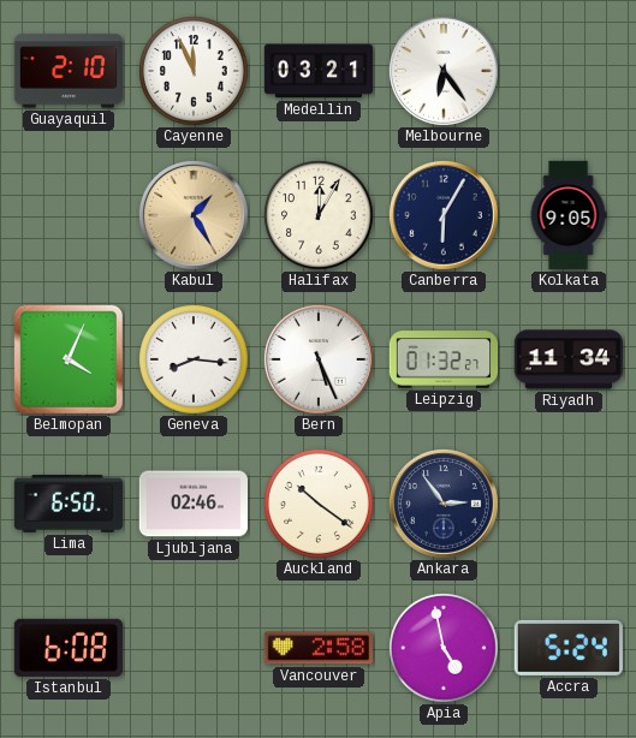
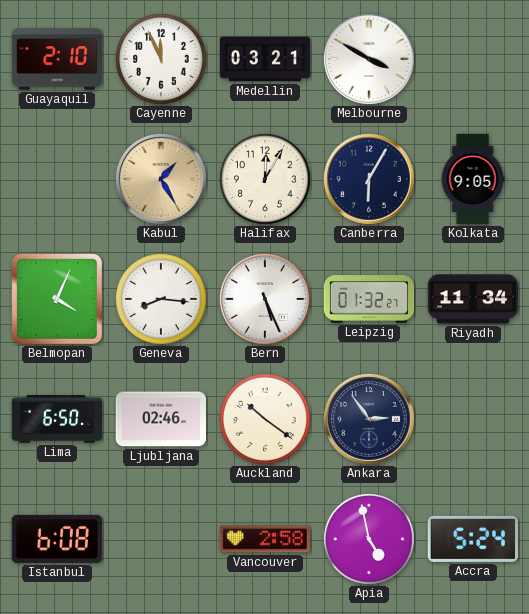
Melbourne: 6:24 -> 3:50
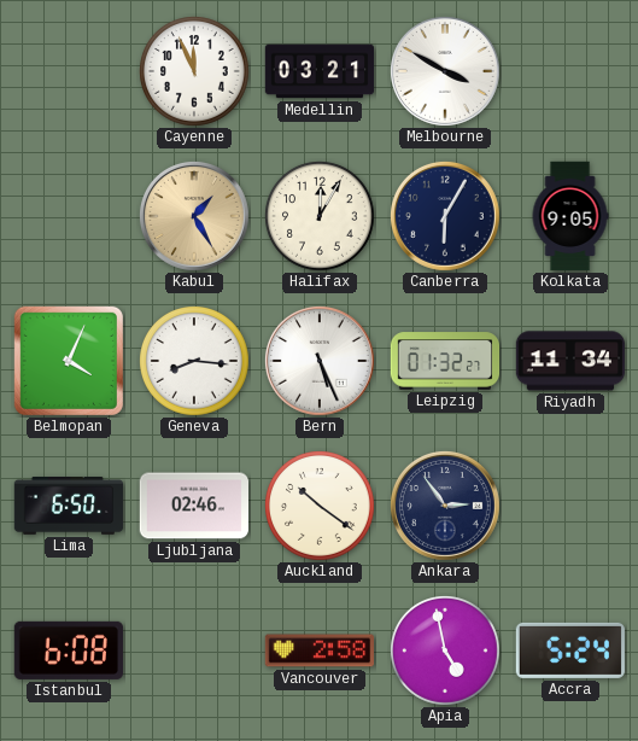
Guayaquil: 2:10 -> none
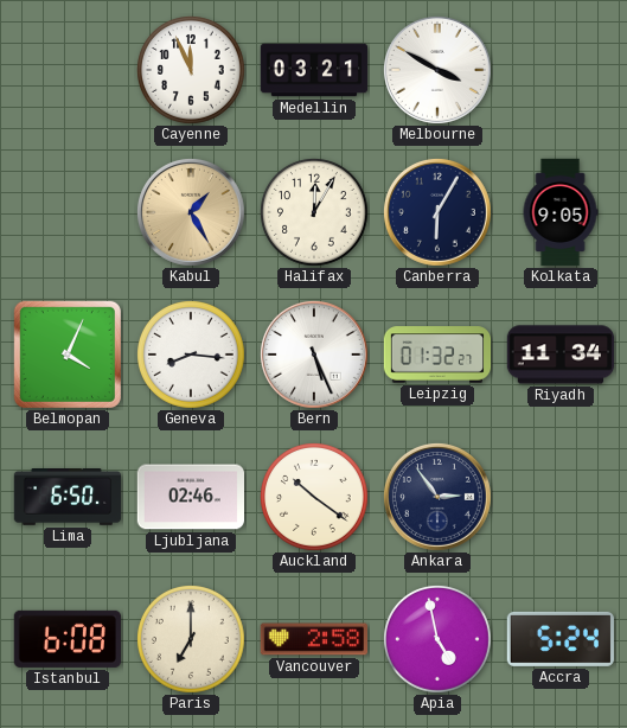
Paris: none -> 7:00
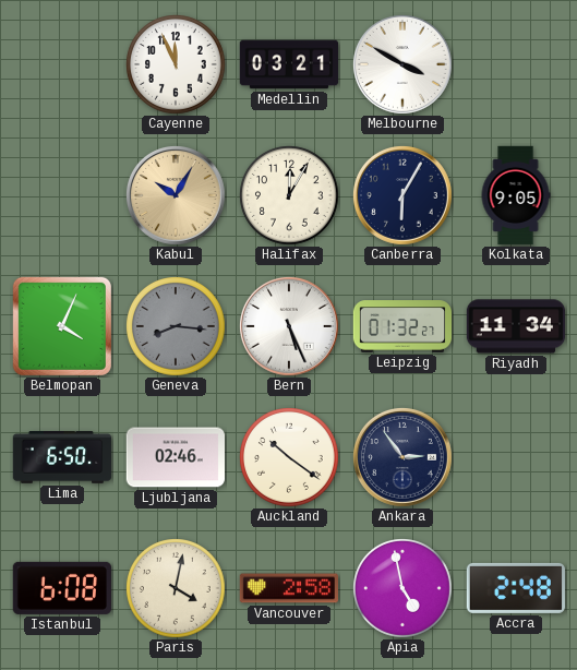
Kabul: 1:25 -> 10:05
Geneva dial: white -> grey
Paris: 7:00 -> 4:02
Accra: 5:24 -> 2:48
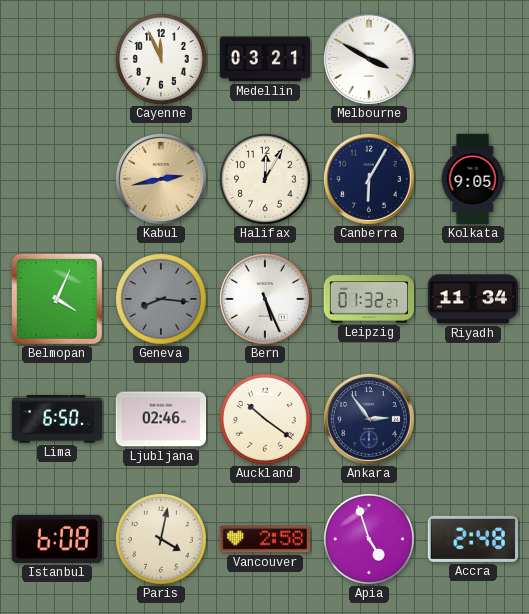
Kabul: 10:05 -> 2:43
Apia: 4:58 -> 4:57
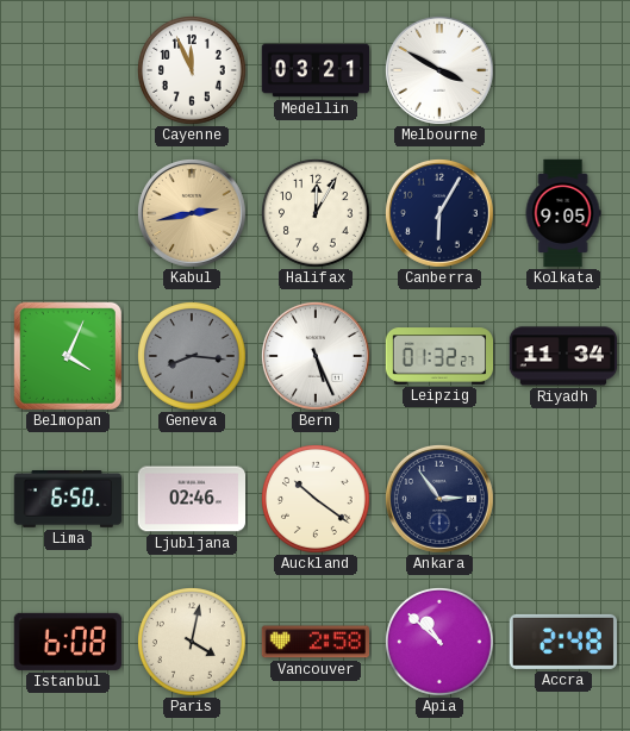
Apia: 4:57 -> 10:52
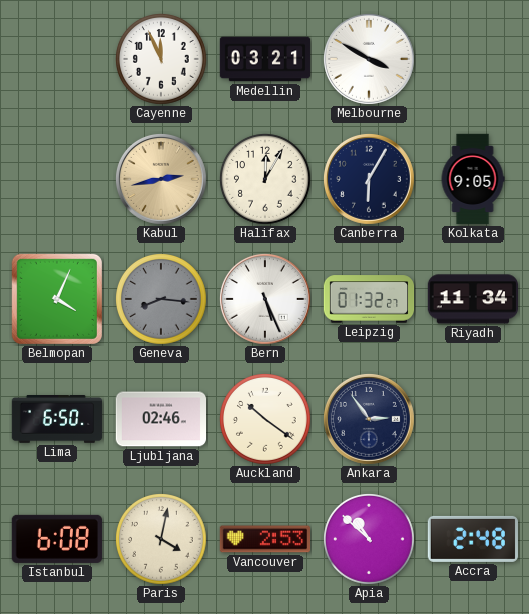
Vancouver: 2:58 -> 2:53
